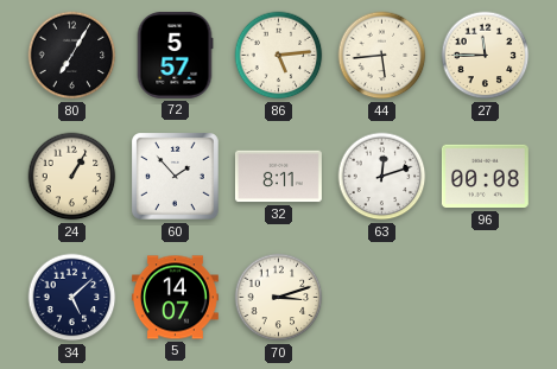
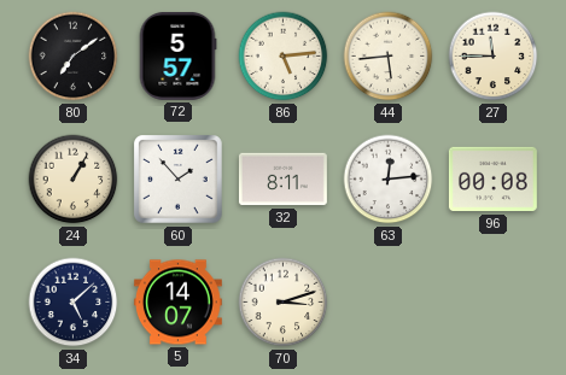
80: 7:05 -> 7:09
63: 12:12 -> 12:14
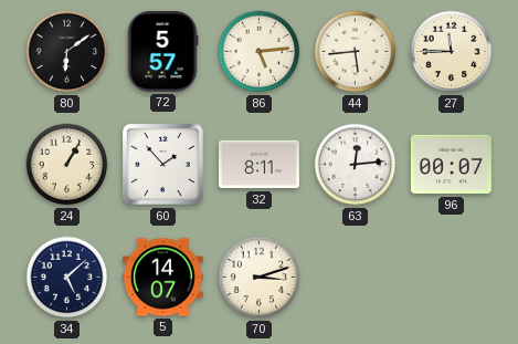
80: 7:09 -> 6:09
96: 00:08 -> 00:07
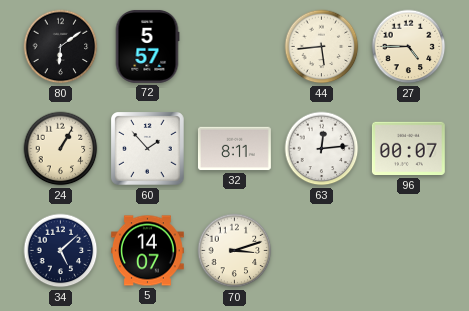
86: 5:14 -> none
27: 11:45 -> 4:45
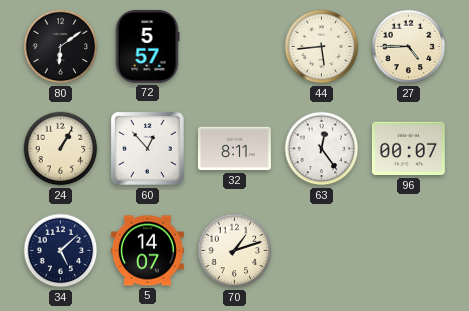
60: 1:53 -> 12:53
63: 12:14 -> 12:24
70: 3:12 -> 1:12
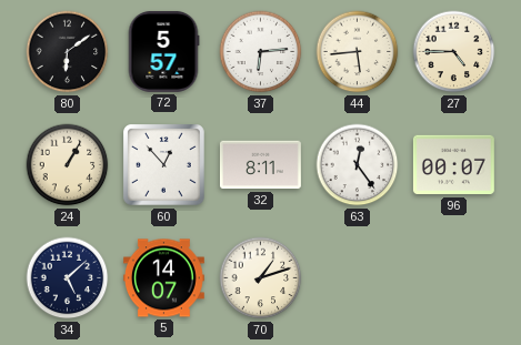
37: none -> 6:14
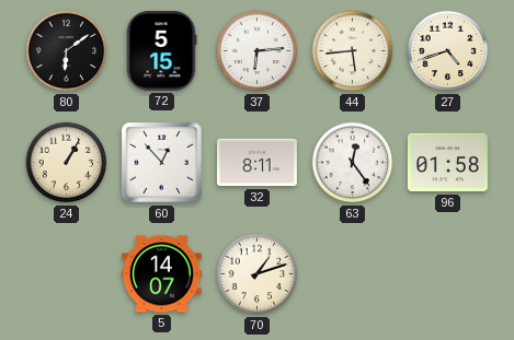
72: 5:57 -> 5:15
27: 4:45 -> 4:42
96: 00:07 -> 01:58
34: 5:08 -> none
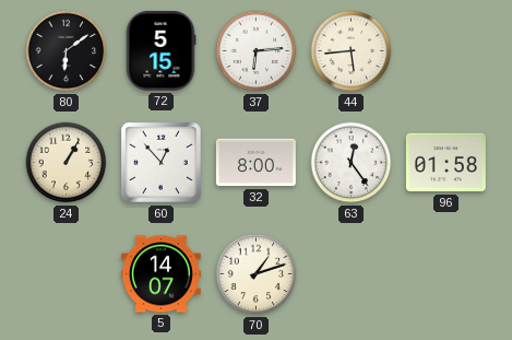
27: 4:42 -> none
32: 8:11 -> 8:00
